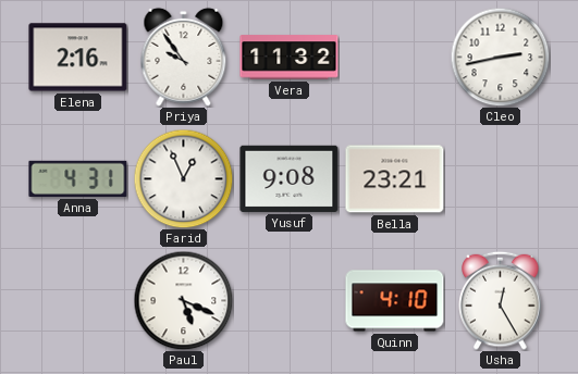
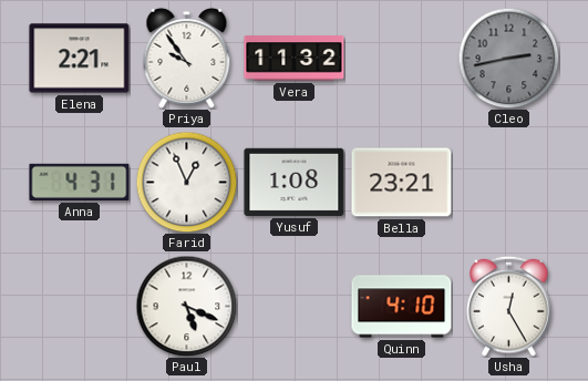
Elena: 2:16 -> 2:21
Cleo dial: white -> grey
Yusuf: 9:08 -> 1:08
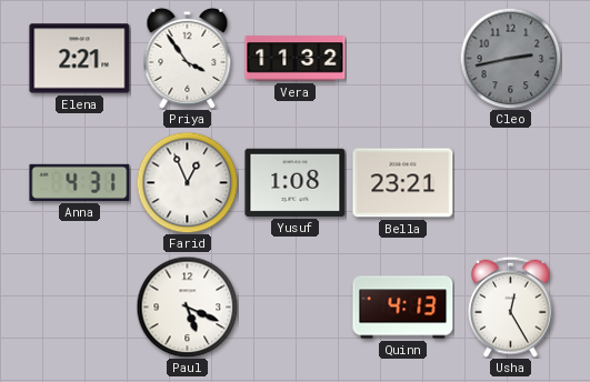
Priya: 9:54 -> 3:54
Quinn: 4:10 -> 4:13
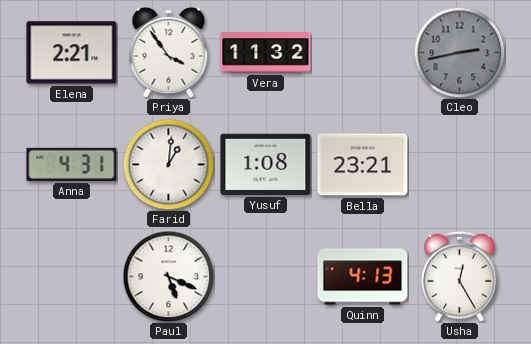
Farid: 12:56 -> 1:01
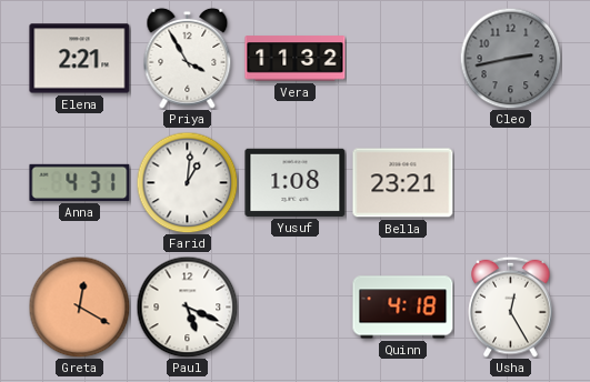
Priya: 3:54 -> 3:55
Greta: none -> 12:20
Quinn: 4:13 -> 4:18
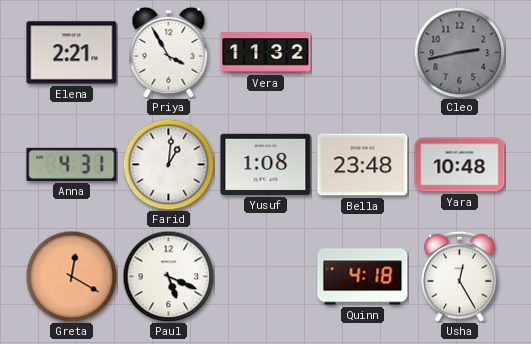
Bella: 23:21 -> 23:48
Yara: none -> 10:48
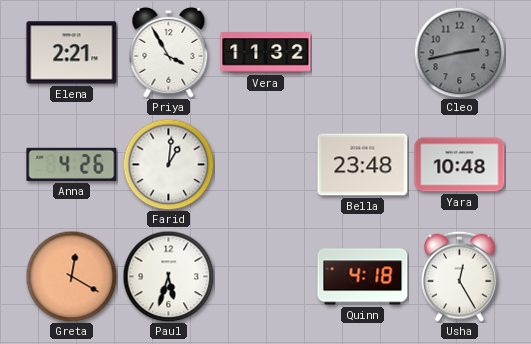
Anna: 4:31 -> 4:26
Yusuf: 1:08 -> none
Paul: 5:19 -> 5:33
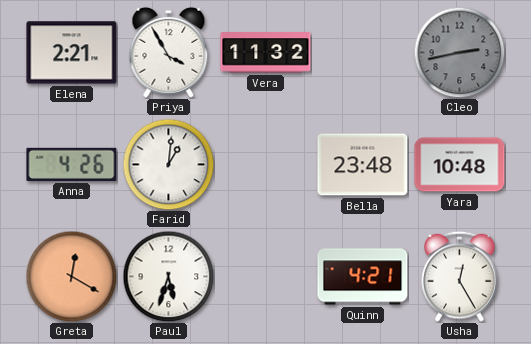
Quinn: 4:18 -> 4:21
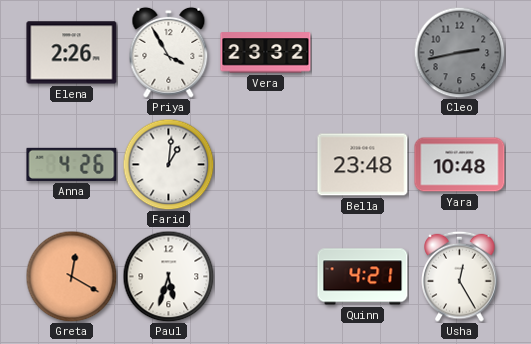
Elena: 2:21 -> 2:26
Vera: 11:32 -> 23:32
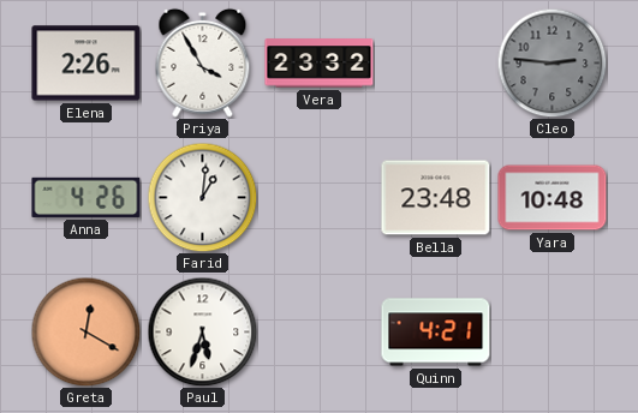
Cleo: 2:43 -> 2:46
Usha: 12:25 -> none
